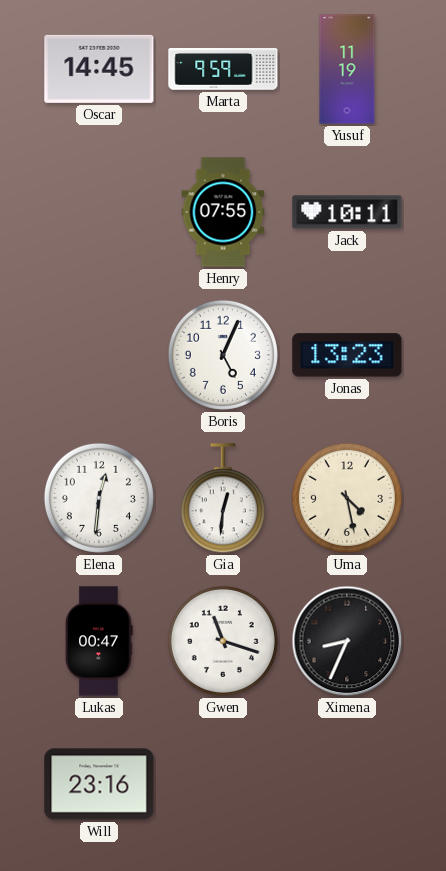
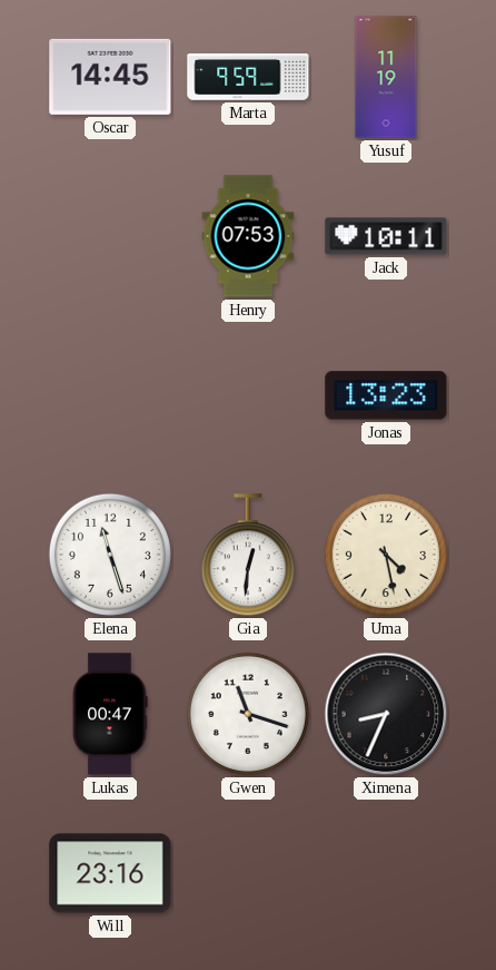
Henry: 07:55 -> 07:53
Boris: 5:04 -> none
Elena: 12:31 -> 11:27
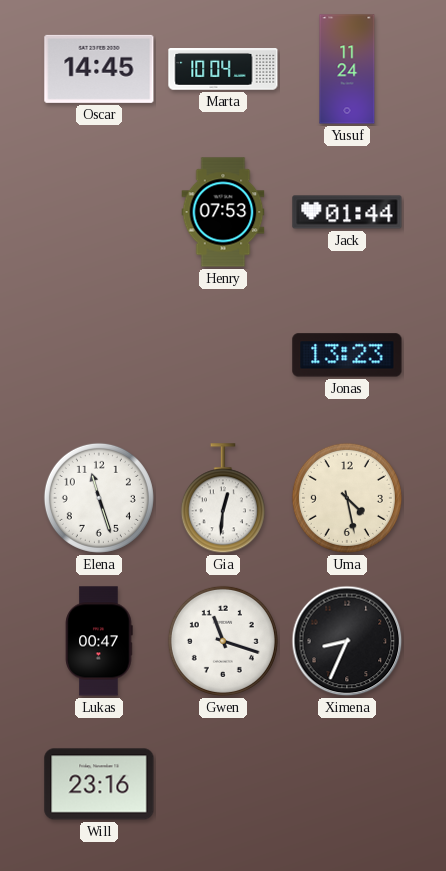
Marta: 9:59 -> 10:04
Yusuf: 11:19 -> 11:24
Jack: 10:11 -> 01:44
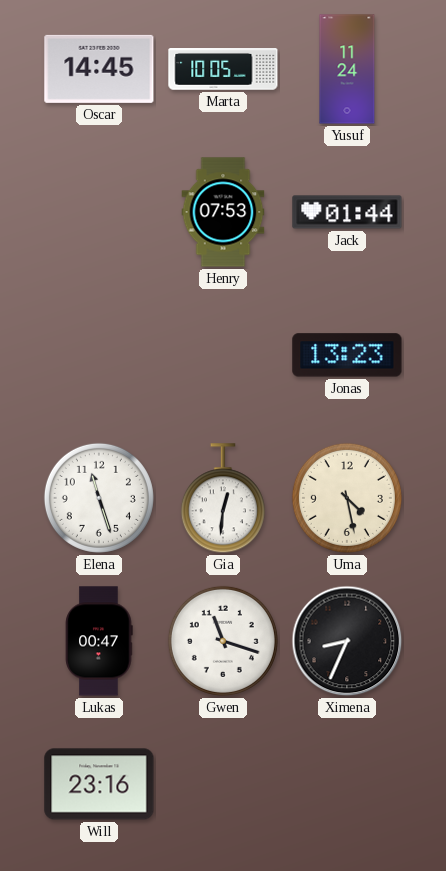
Marta: 10:04 -> 10:05
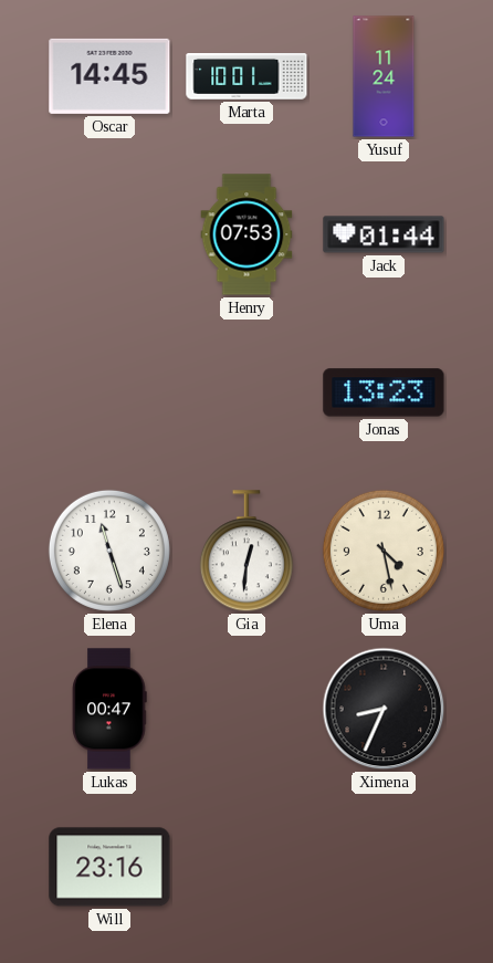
Marta: 10:05 -> 10:01
Gwen: 11:18 -> none
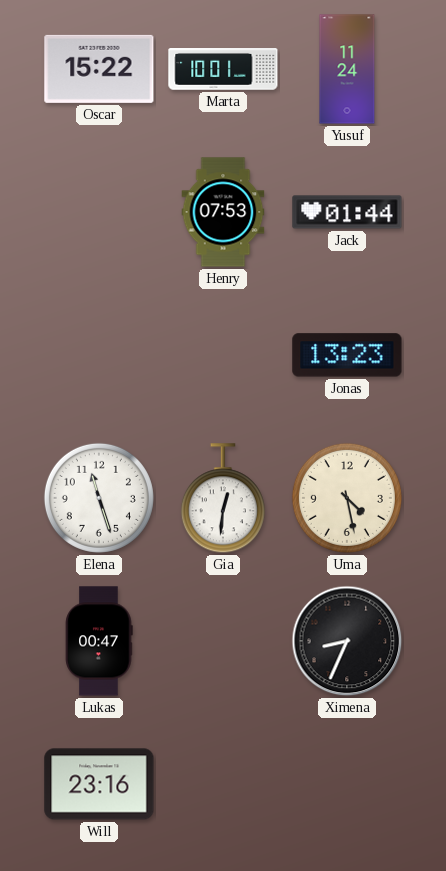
Oscar: 14:45 -> 15:22
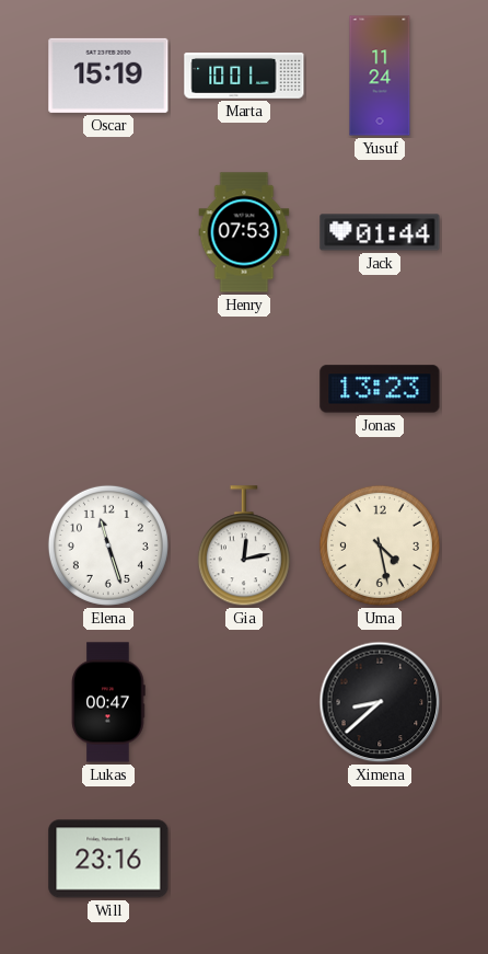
Oscar: 15:22 -> 15:19
Gia: 12:31 -> 12:13
Ximena: 8:34 -> 8:38
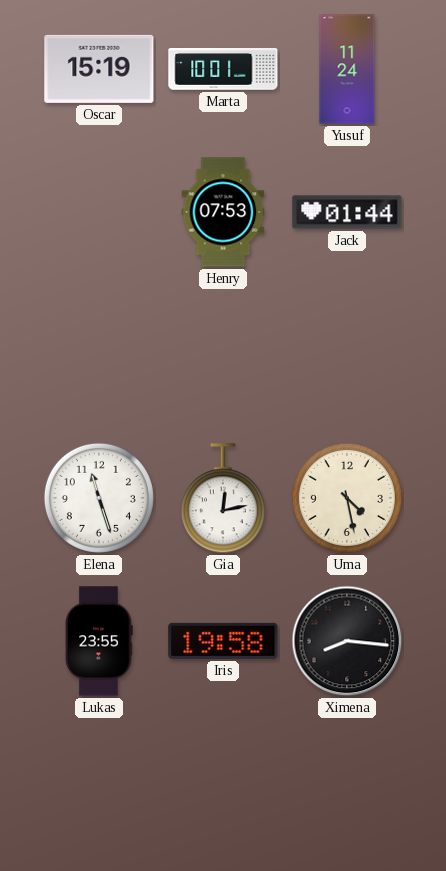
Jonas: 13:23 -> none
Lukas: 00:47 -> 23:55
Iris: none -> 19:58
Ximena: 8:38 -> 8:16
Will: 23:16 -> none
